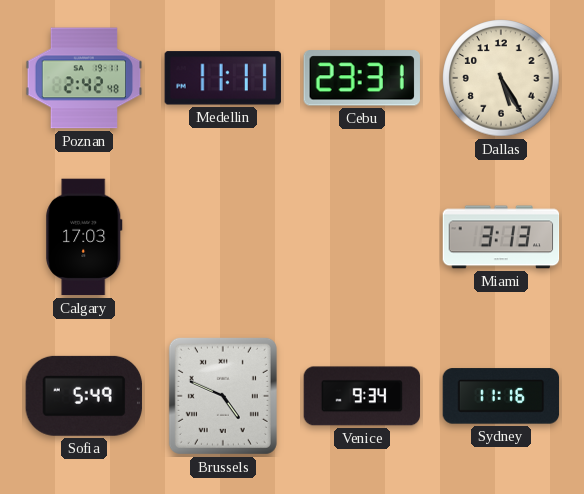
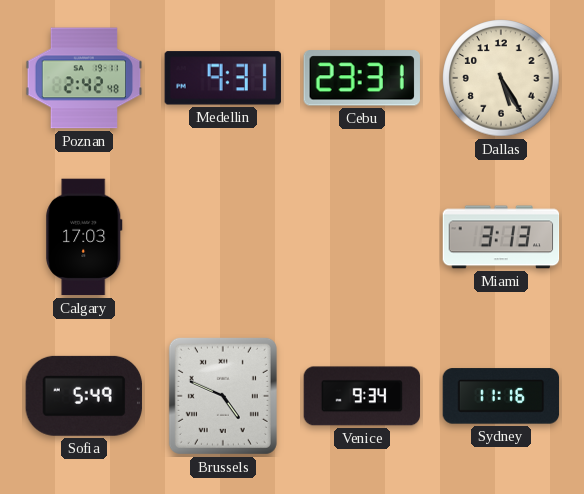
Medellin: 11:11 -> 9:31
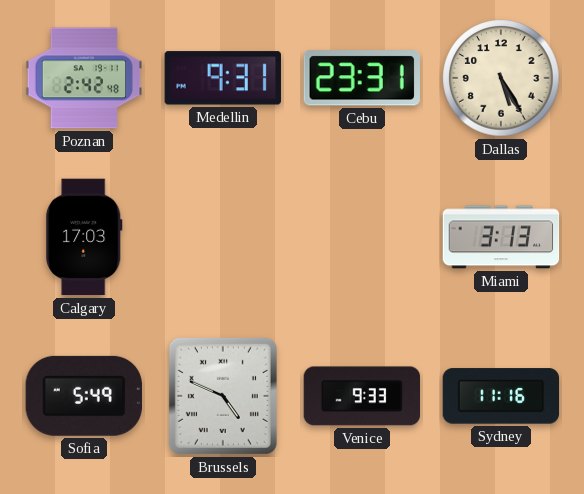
Venice: 9:34 -> 9:33
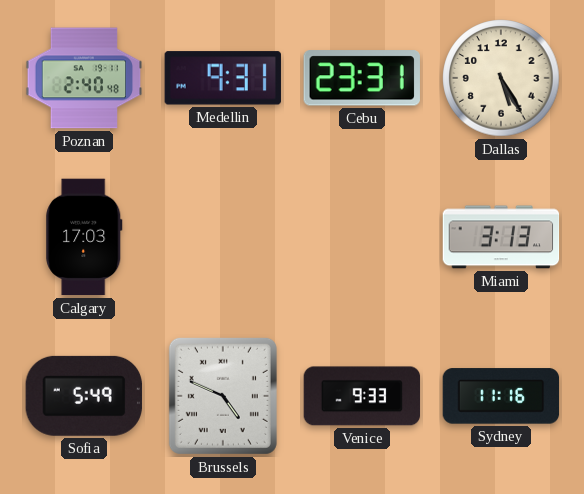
Poznan: 2:42 -> 2:40
